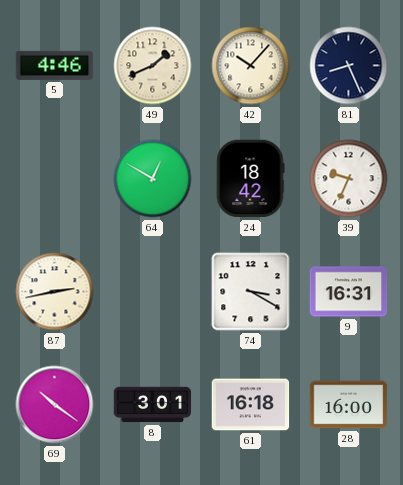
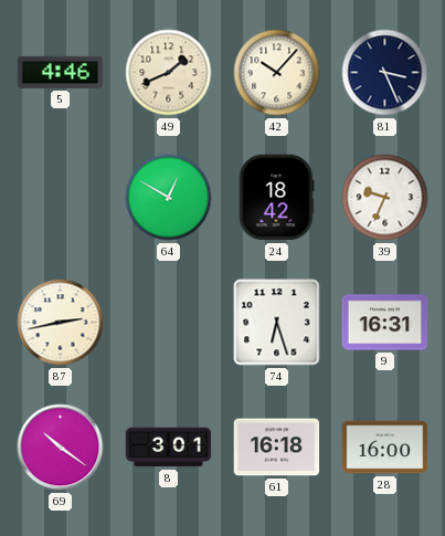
81: 8:26 -> 3:26
74: 3:20 -> 6:27
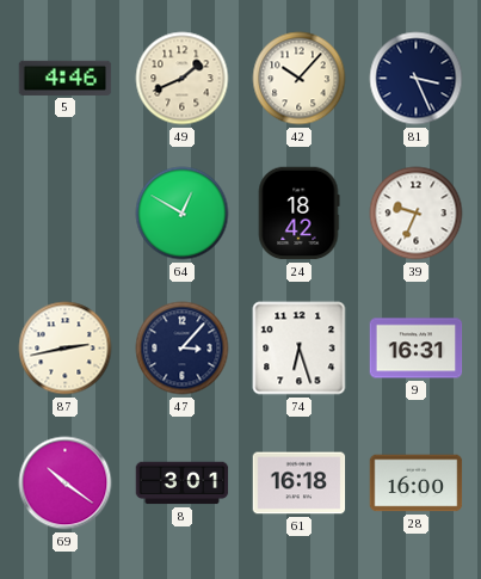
47: none -> 3:07
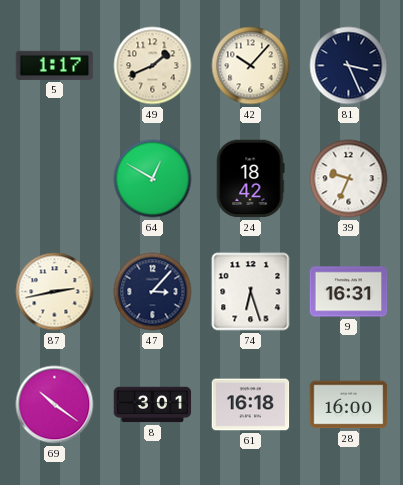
5: 4:46 -> 1:17
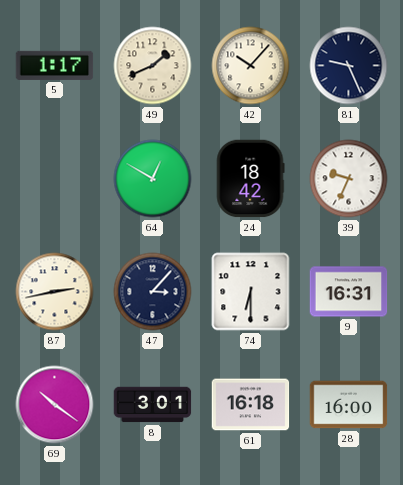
81: 3:26 -> 9:26
74: 6:27 -> 6:30
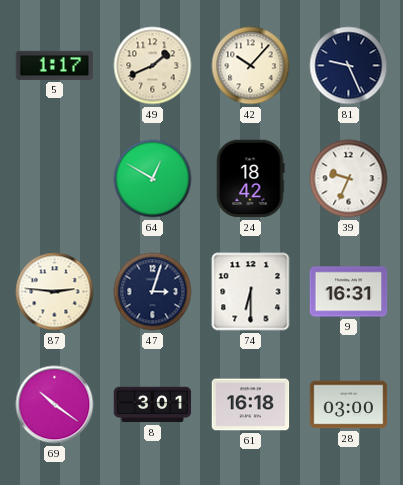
87: 2:43 -> 2:46
47: 3:07 -> 3:03
28: 16:00 -> 03:00
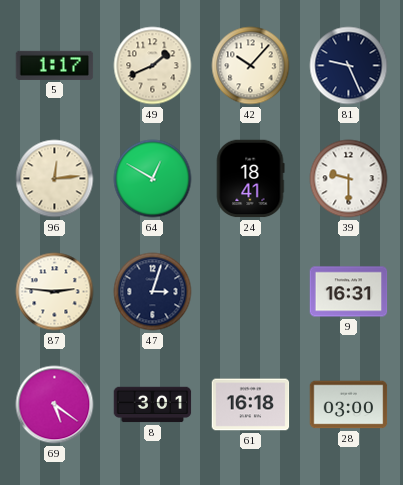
96: none -> 12:14
24: 18:42 -> 18:41
39: 9:34 -> 9:30
74: 6:30 -> none
69: 10:21 -> 5:21
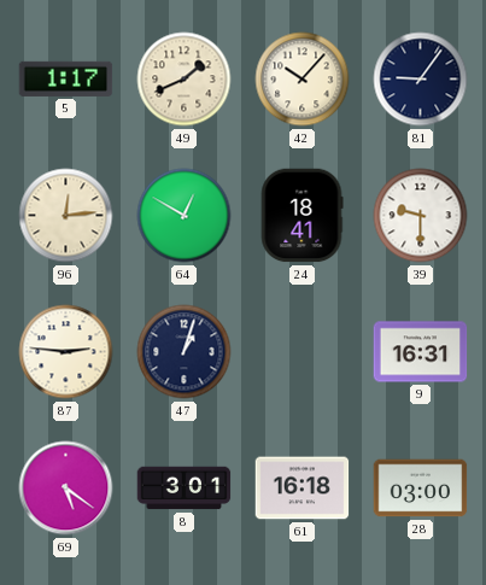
81: 9:26 -> 9:06
47: 3:03 -> 1:03
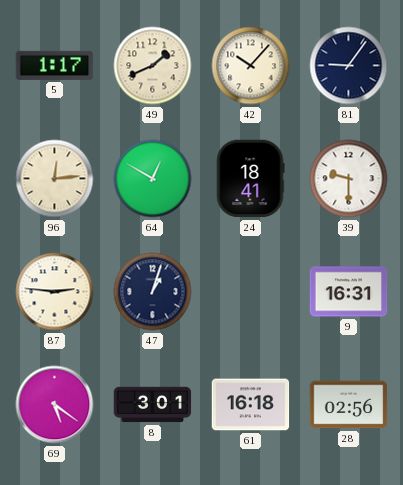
28: 03:00 -> 02:56
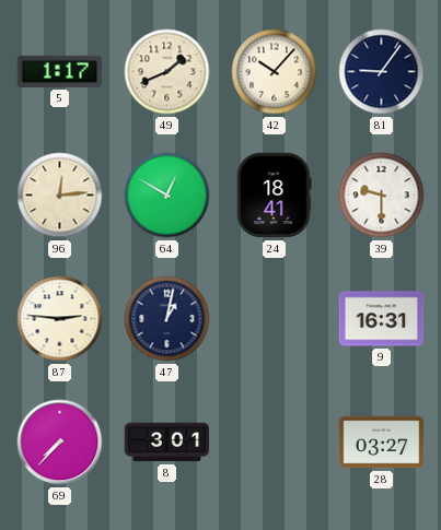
47: 1:03 -> 1:02
69: 5:21 -> 7:37
61: 16:18 -> none
28: 02:56 -> 03:27
